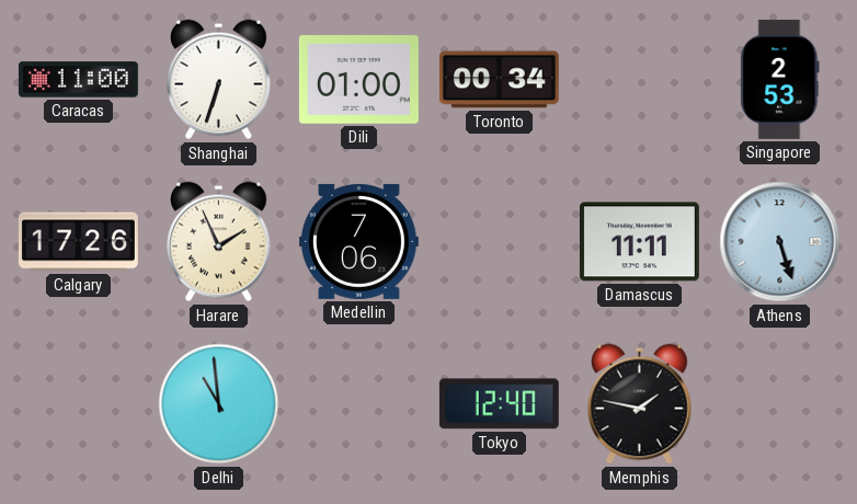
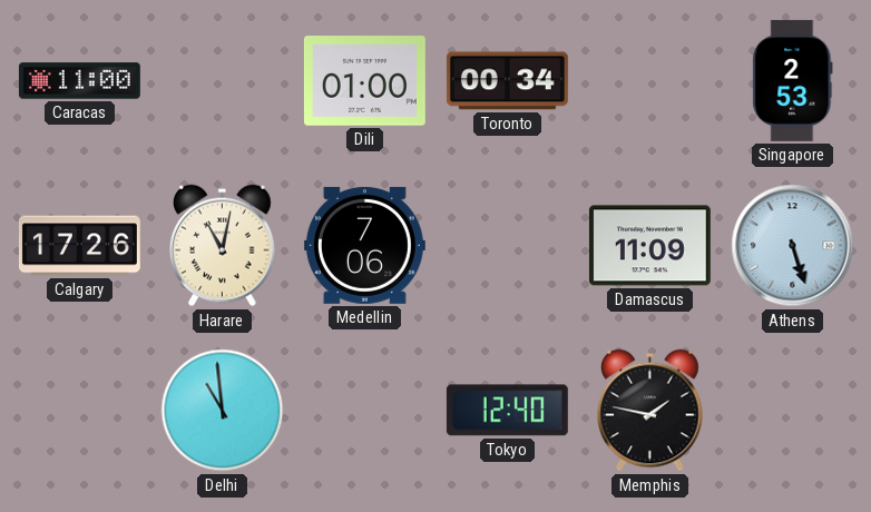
Shanghai: 6:33 -> none
Harare: 1:56 -> 11:02
Damascus: 11:11 -> 11:09
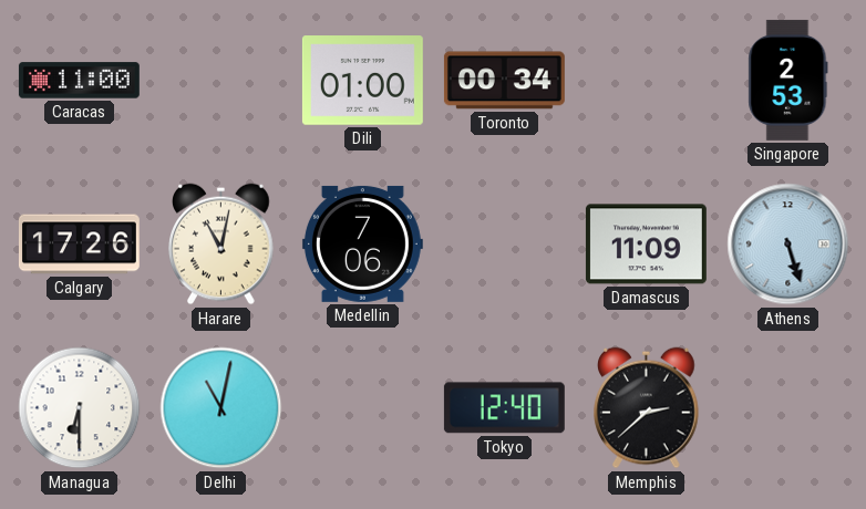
Managua: none -> 6:30
Delhi: 10:59 -> 11:02
Memphis: 1:47 -> 2:38
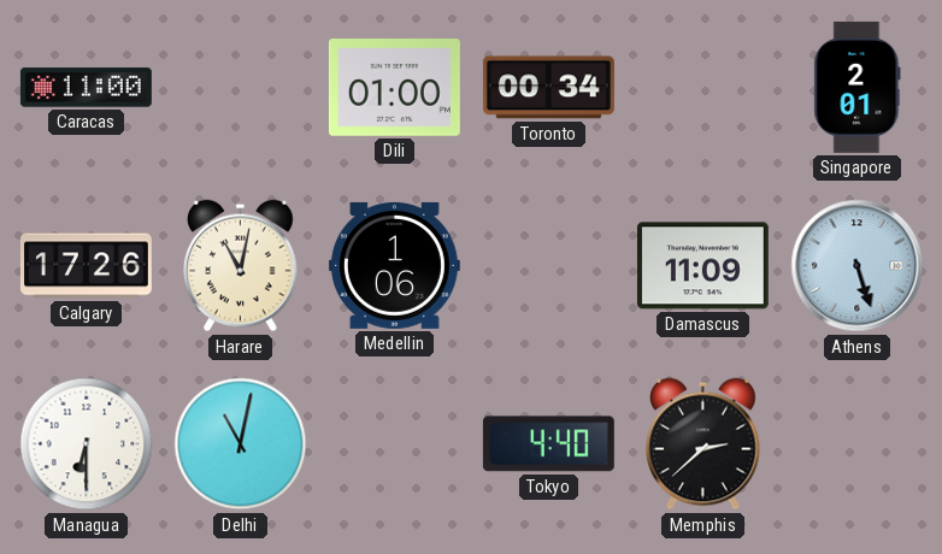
Singapore: 2:53 -> 2:01
Medellin: 7:06 -> 1:06
Tokyo: 12:40 -> 4:40
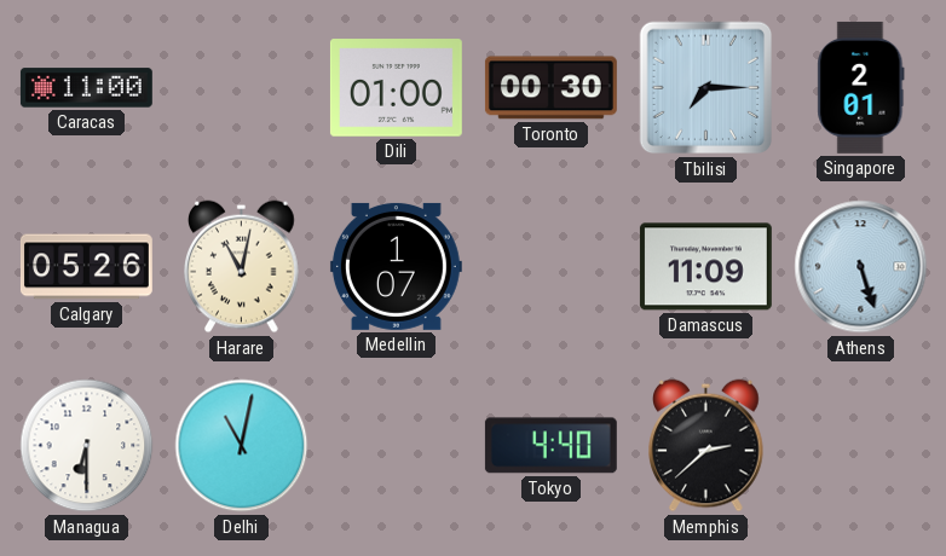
Toronto: 00:34 -> 00:30
Tbilisi: none -> 7:15
Calgary: 17:26 -> 05:26
Medellin: 1:06 -> 1:07
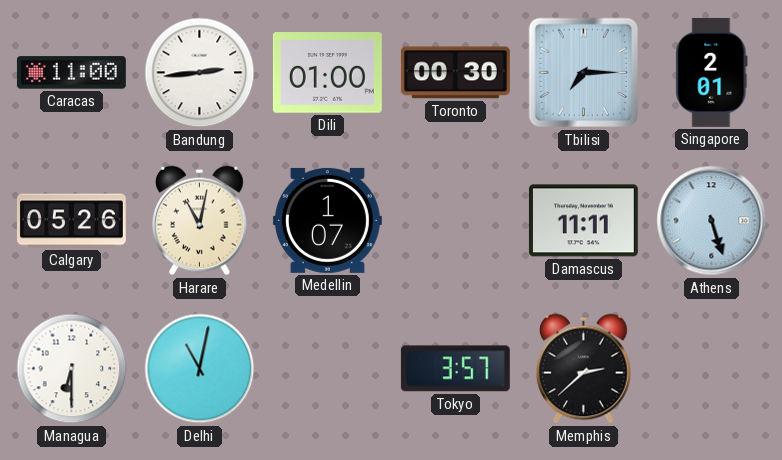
Bandung: none -> 2:44
Damascus: 11:09 -> 11:11
Tokyo: 4:40 -> 3:57
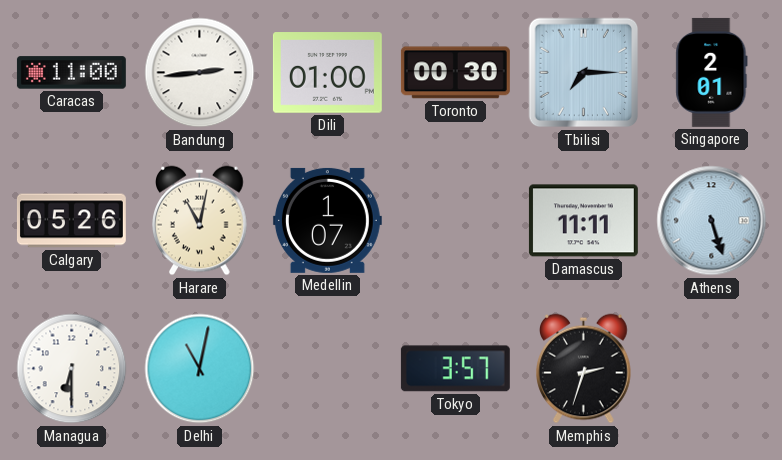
Memphis: 2:38 -> 2:33
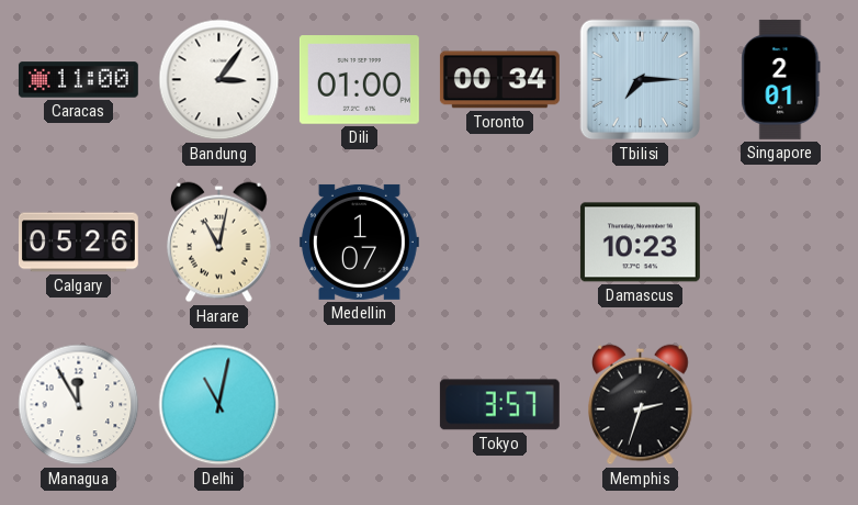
Bandung: 2:44 -> 3:06
Toronto: 00:30 -> 00:34
Damascus: 11:11 -> 10:23
Athens: 5:27 -> none
Managua: 6:30 -> 11:55
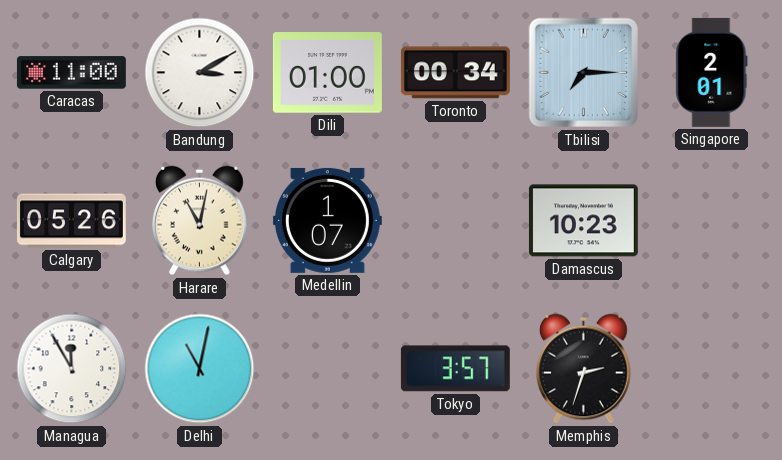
Bandung: 3:06 -> 3:10
